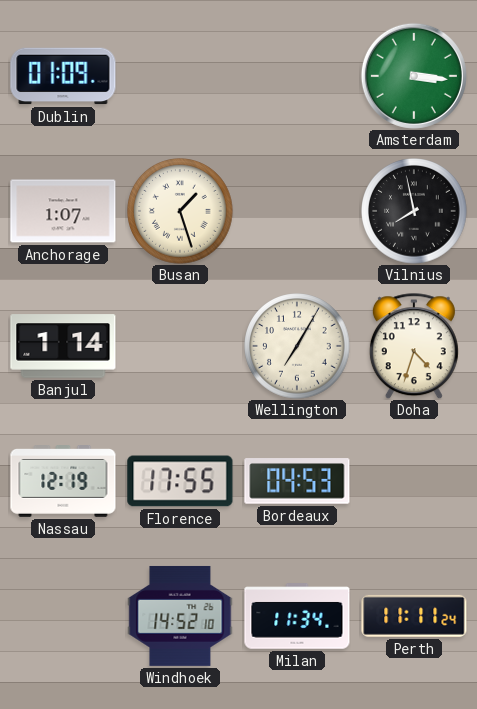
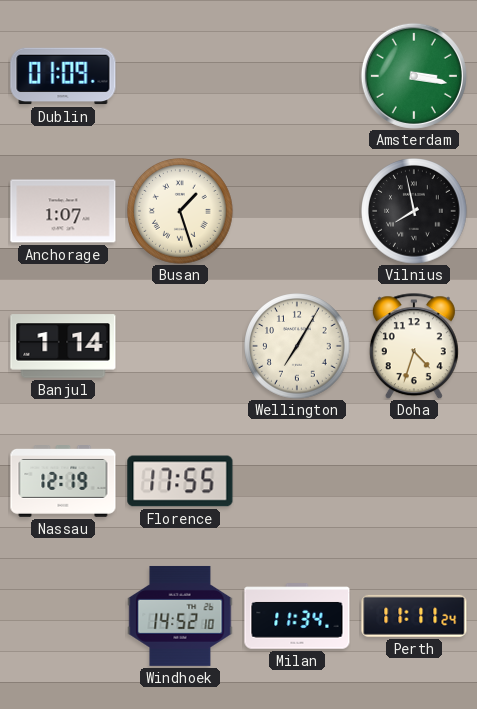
Amsterdam: 3:16 -> 3:17
Bordeaux: 04:53 -> none
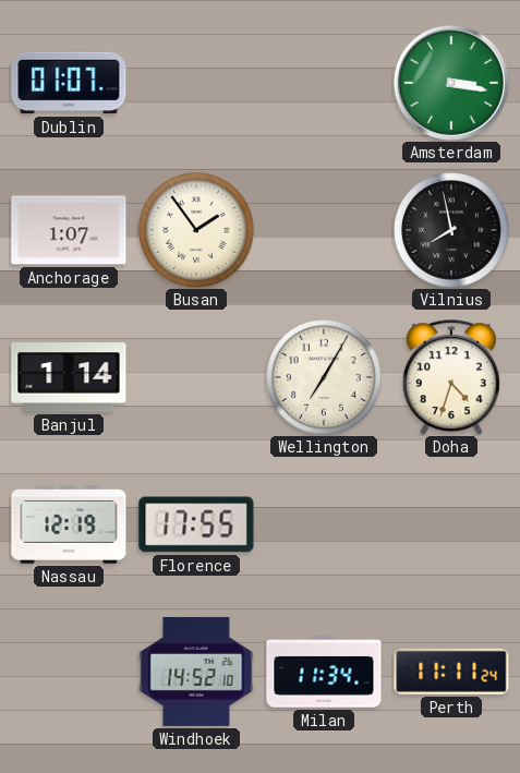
Dublin: 01:09 -> 01:07
Busan: 1:27 -> 1:54
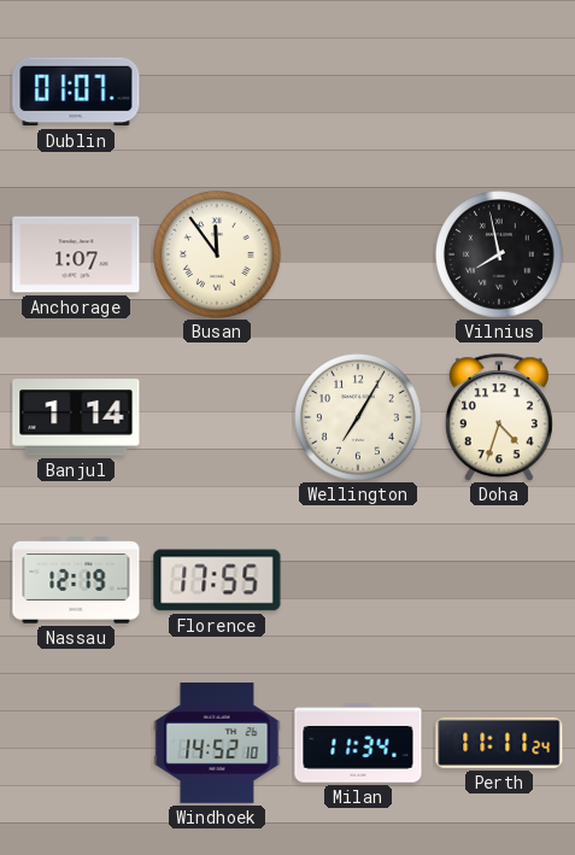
Amsterdam: 3:17 -> none
Busan: 1:54 -> 11:54
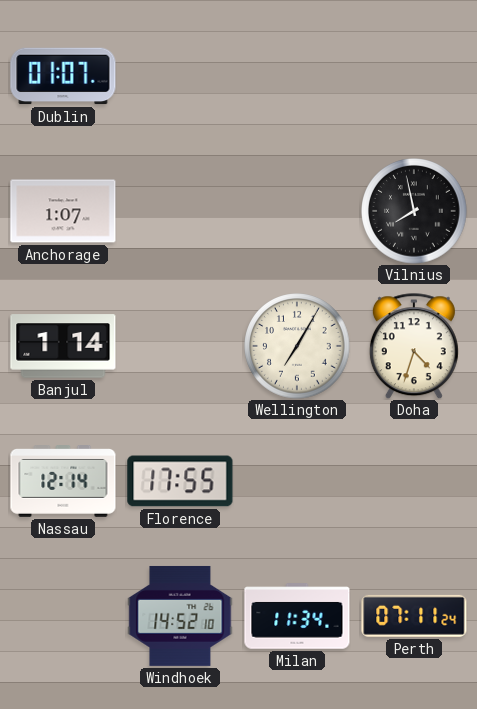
Busan: 11:54 -> none
Nassau: 12:19 -> 12:14
Perth: 11:11 -> 07:11
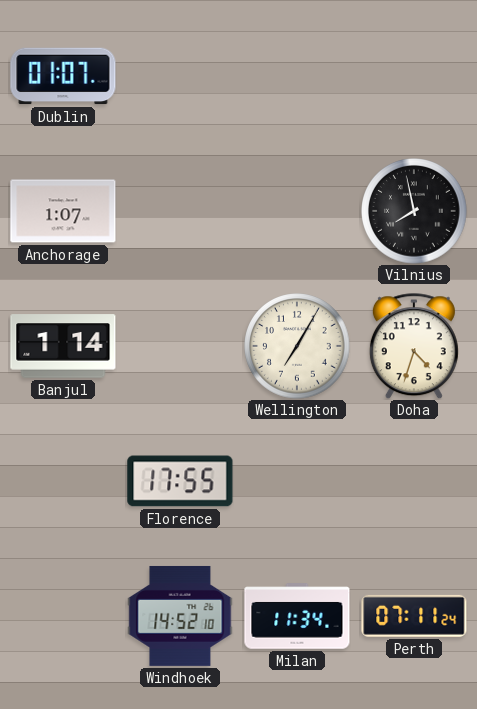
Nassau: 12:14 -> none
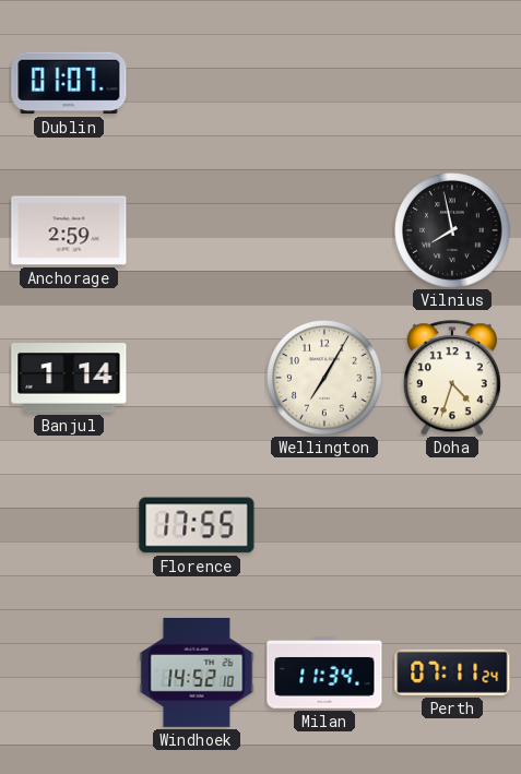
Anchorage: 1:07 -> 2:59
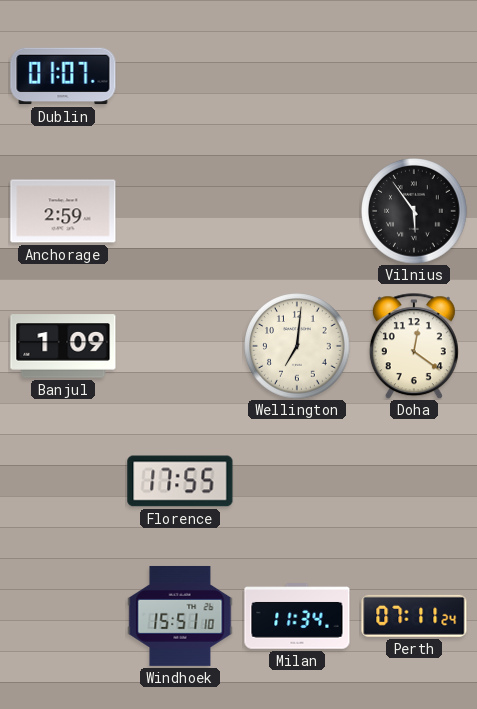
Vilnius: 7:58 -> 5:54
Banjul: 1:14 -> 1:09
Wellington: 7:05 -> 7:01
Doha: 4:33 -> 12:21
Windhoek: 14:52 -> 15:51
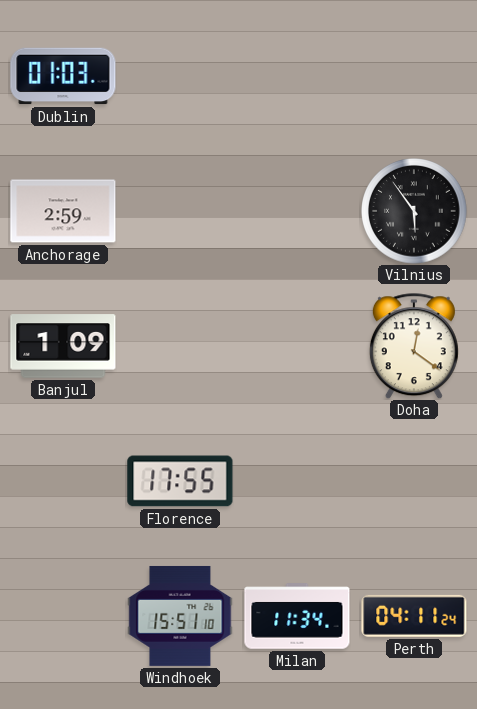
Dublin: 01:07 -> 01:03
Wellington: 7:01 -> none
Perth: 07:11 -> 04:11
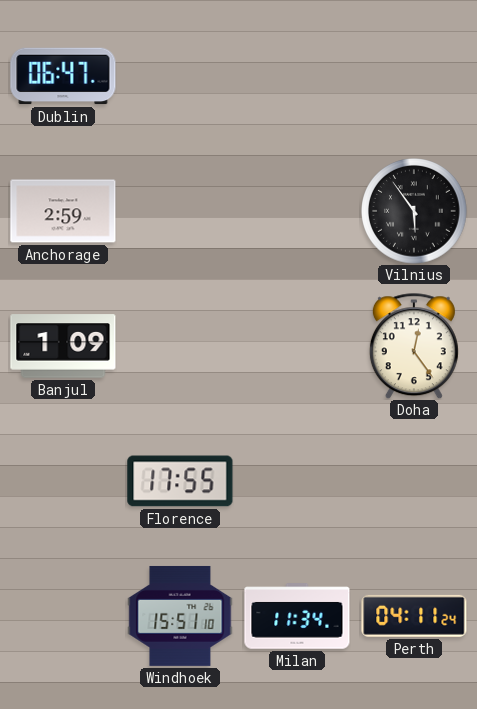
Dublin: 01:03 -> 06:47
Doha: 12:21 -> 12:24
